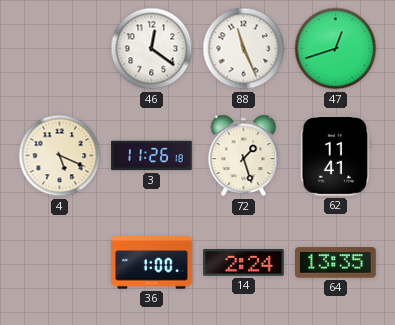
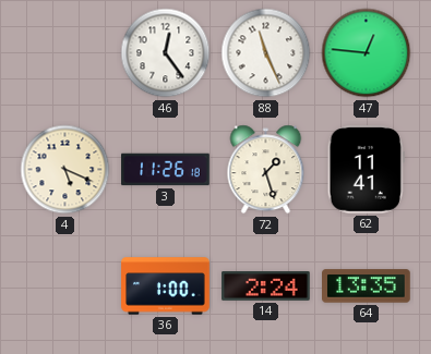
46: 12:21 -> 12:24
47: 12:42 -> 12:46
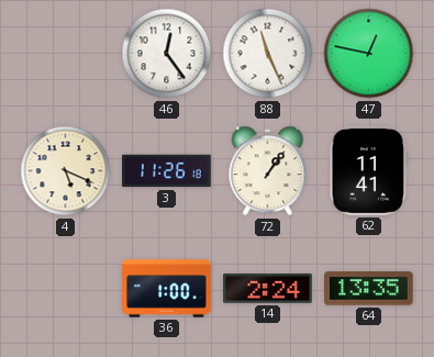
47: 12:46 -> 12:47
72: 1:27 -> 1:06
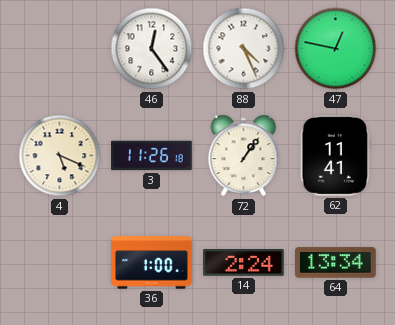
88: 11:26 -> 4:26
64: 13:35 -> 13:34
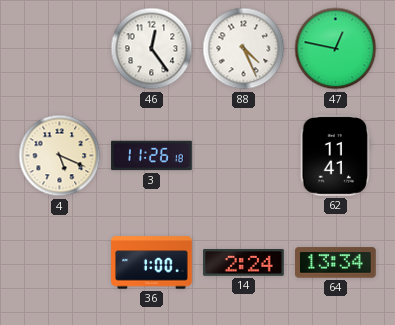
72: 1:06 -> none
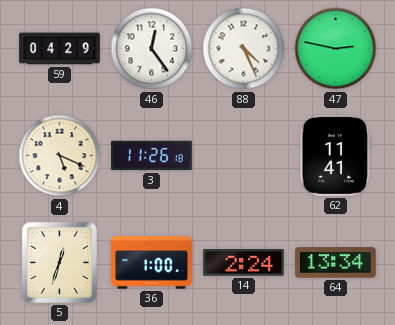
59: none -> 04:29
47: 12:47 -> 2:47
5: none -> 12:33
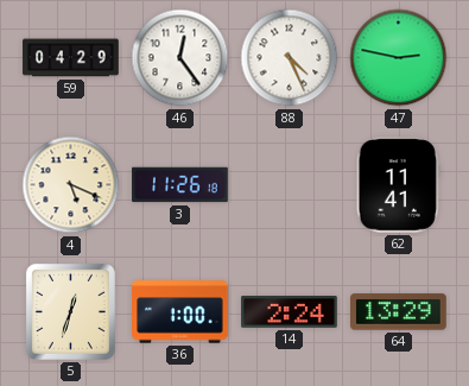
64: 13:34 -> 13:29
